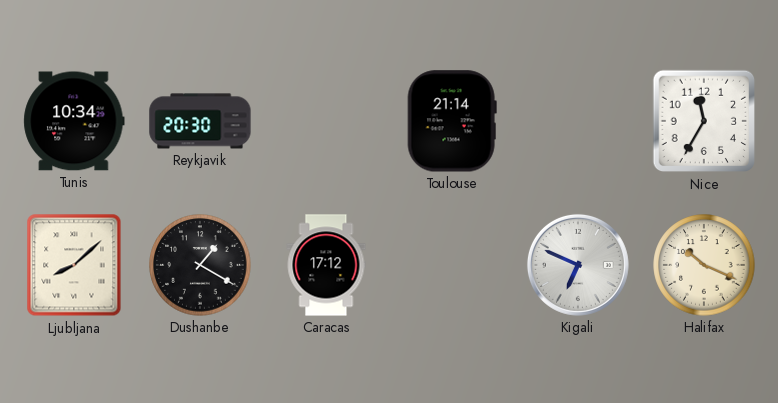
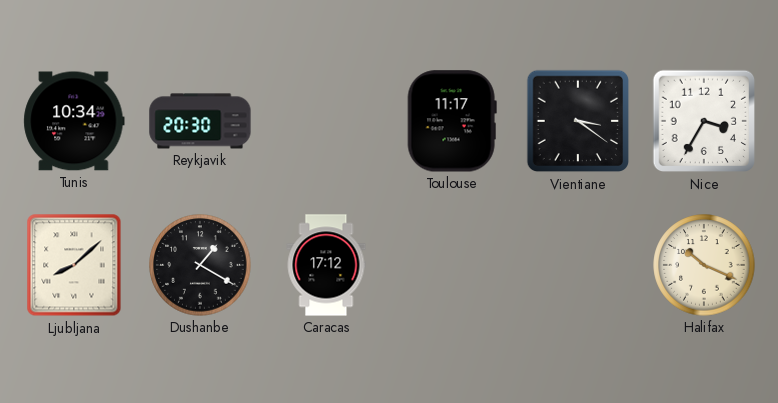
Toulouse: 21:14 -> 11:17
Vientiane: none -> 3:21
Nice: 11:35 -> 3:35
Kigali: 6:49 -> none
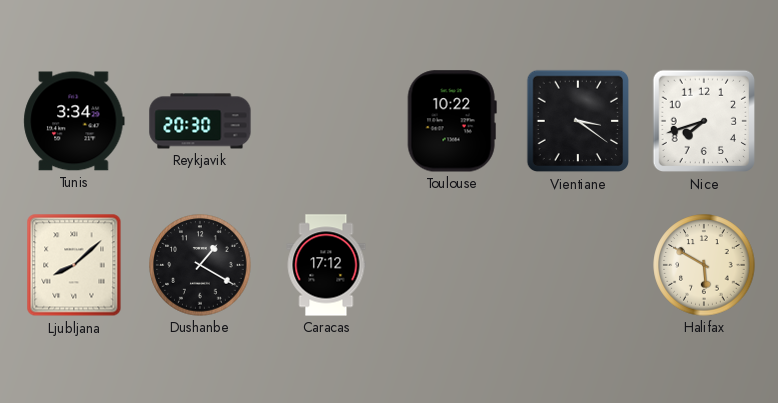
Tunis: 10:34 -> 3:34
Toulouse: 11:17 -> 10:22
Nice: 3:35 -> 7:42
Halifax: 10:19 -> 5:50
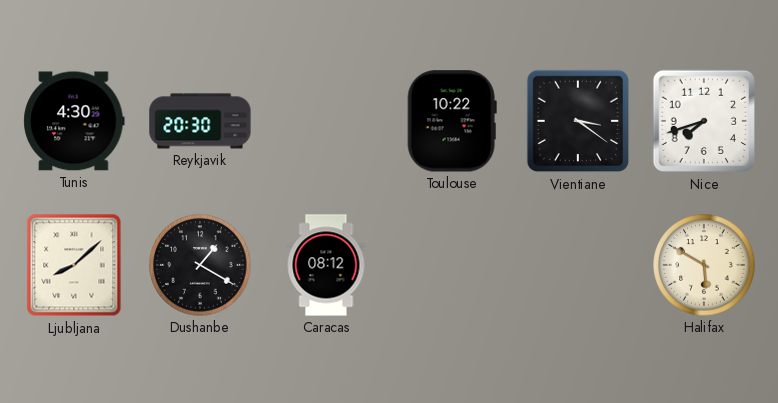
Tunis: 3:34 -> 4:30
Caracas: 17:12 -> 08:12
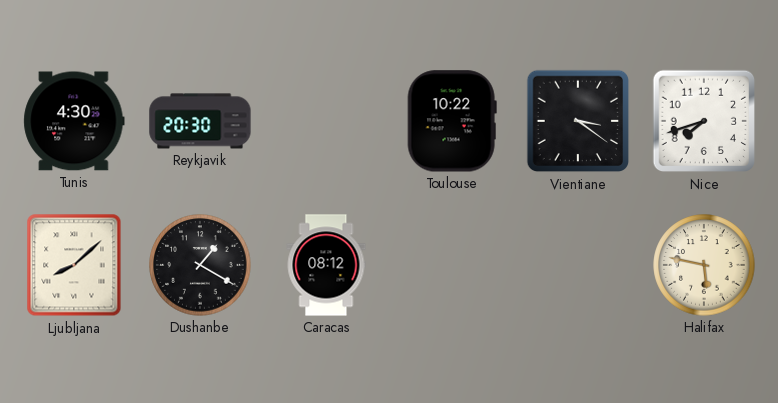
Halifax: 5:50 -> 5:47
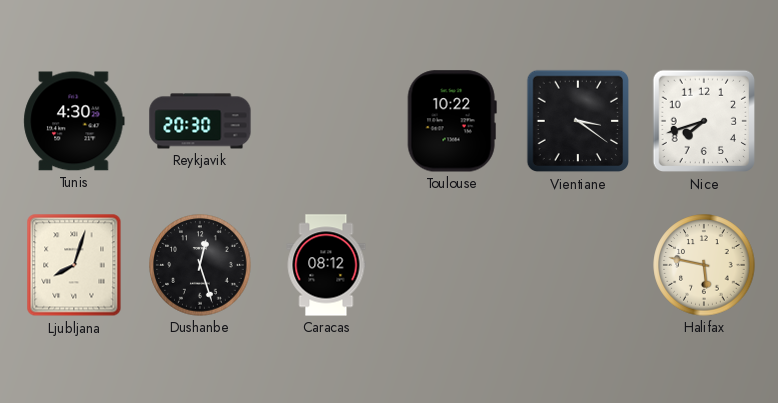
Ljubljana: 8:08 -> 8:03
Dushanbe: 1:20 -> 12:27
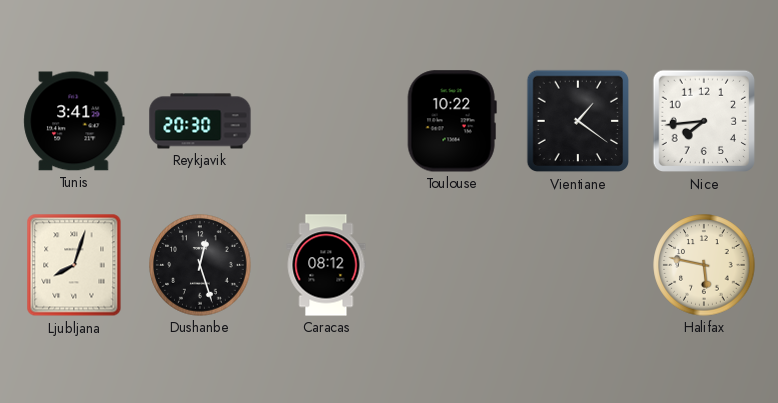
Tunis: 4:30 -> 3:41
Vientiane: 3:21 -> 1:21
Nice: 7:42 -> 7:44
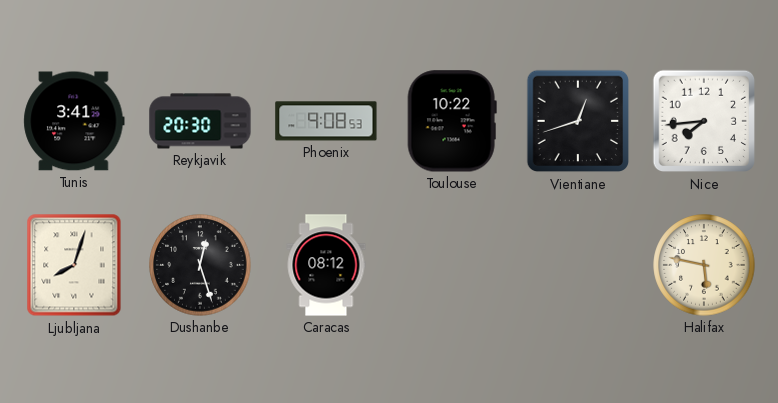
Phoenix: none -> 9:08
Vientiane: 1:21 -> 12:42
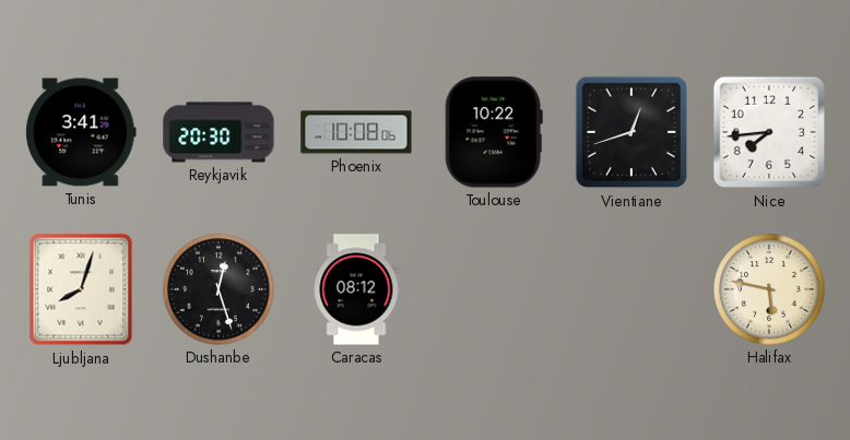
Phoenix: 9:08 -> 10:08
